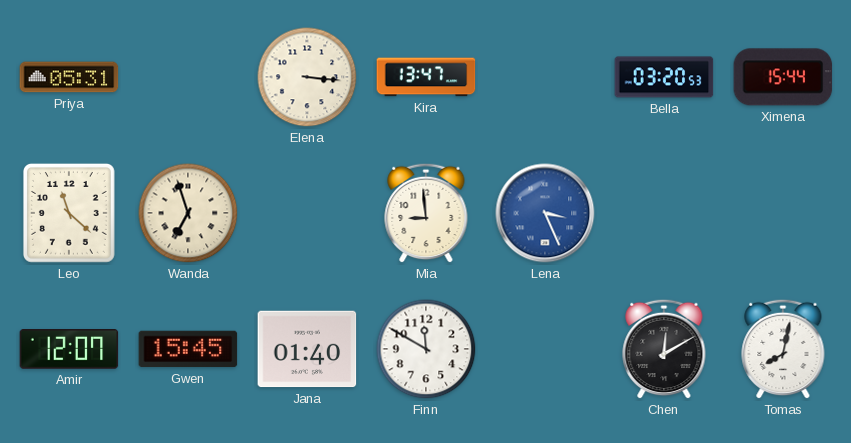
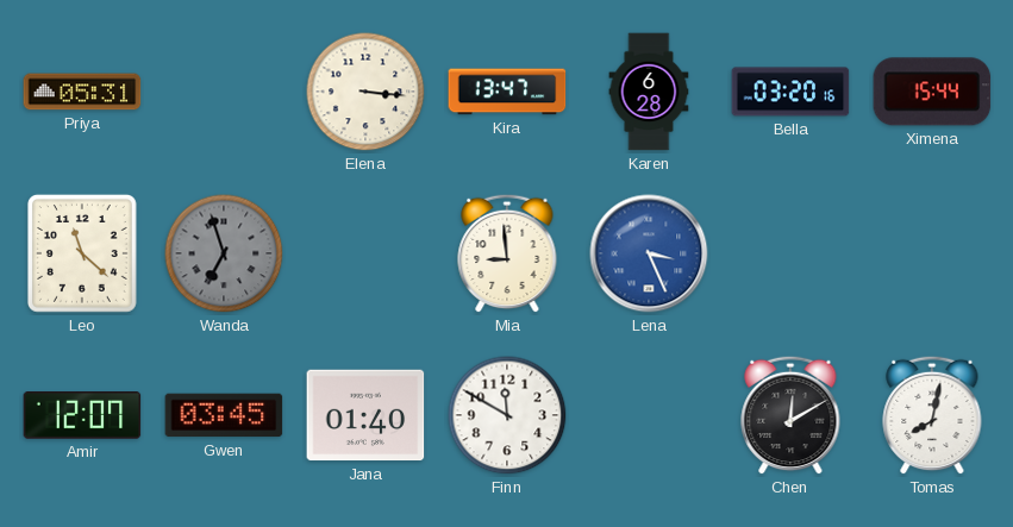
Karen: none -> 6:28
Bella: 03:20:53 -> 03:20:16
Wanda dial: cream -> grey
Gwen: 15:45 -> 03:45
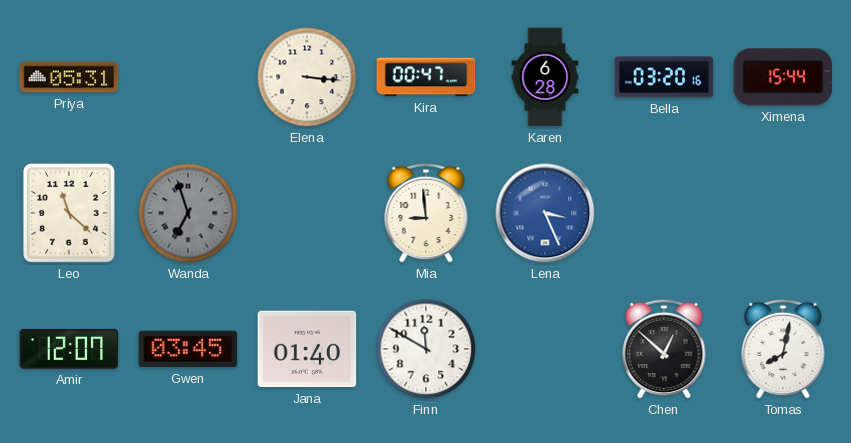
Kira: 13:47 -> 00:47
Chen: 12:10 -> 12:52
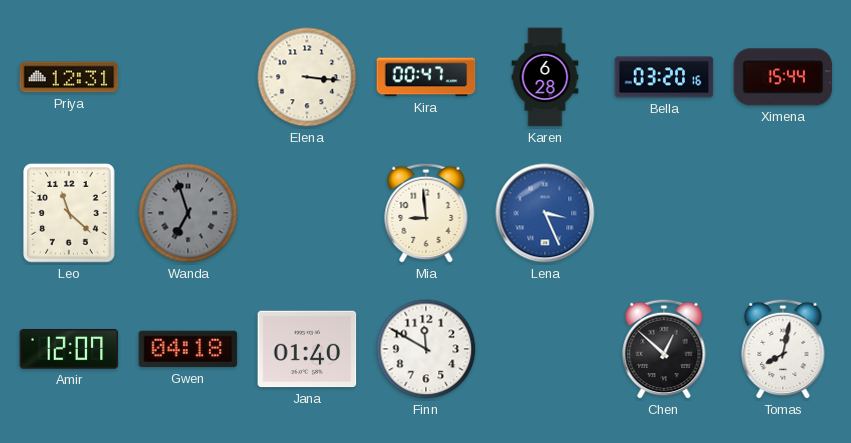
Priya: 05:31 -> 12:31
Gwen: 03:45 -> 04:18
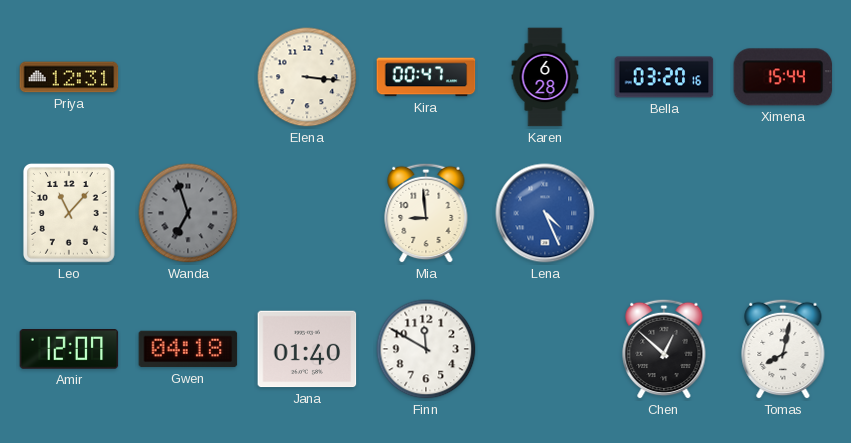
Leo: 11:22 -> 11:07
Lena: 3:26 -> 4:26
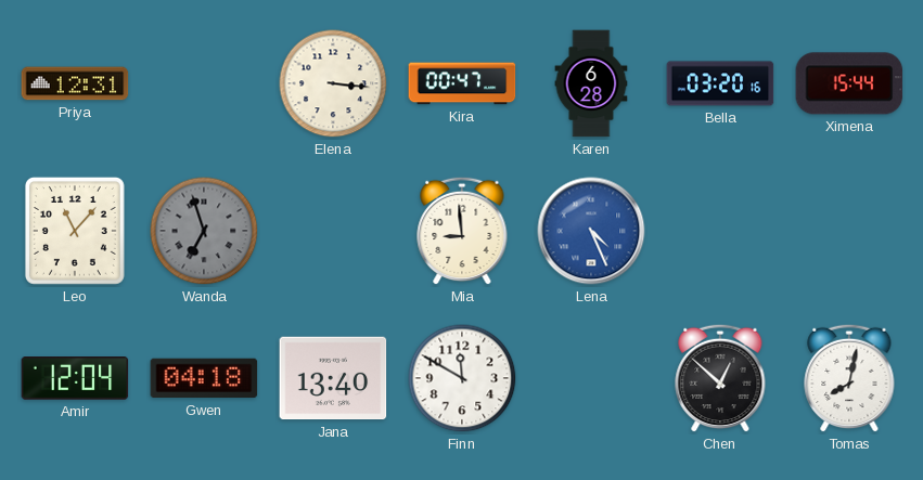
Amir: 12:07 -> 12:04
Jana: 01:40 -> 13:40
